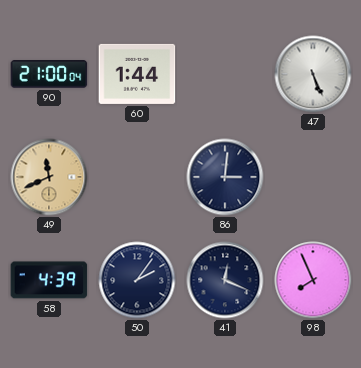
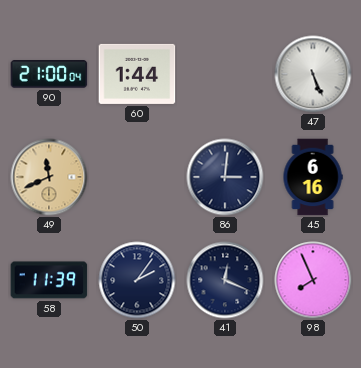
45: none -> 6:16
58: 4:39 -> 11:39
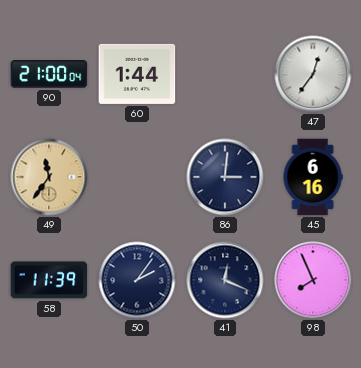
47: 5:26 -> 12:36
49: 11:41 -> 11:36
